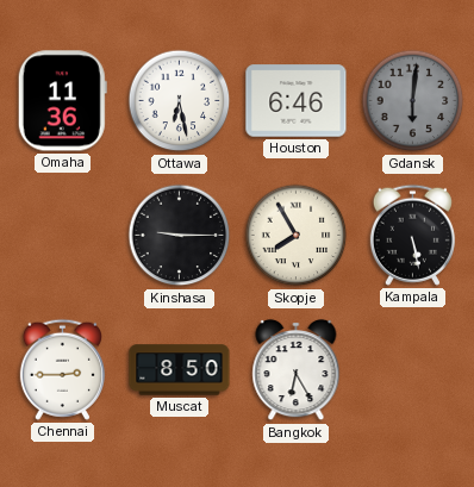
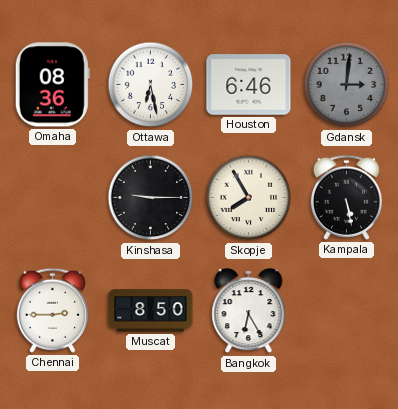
Omaha: 11:36 -> 08:36
Gdansk: 6:01 -> 3:01
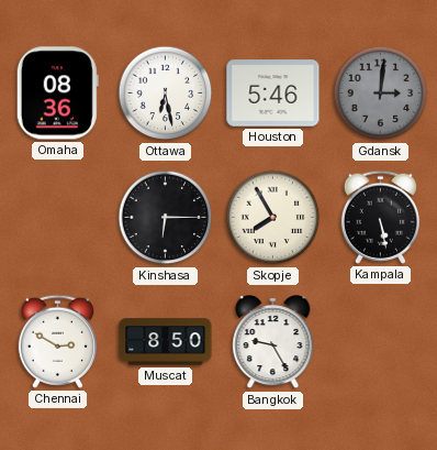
Houston: 6:46 -> 5:46
Kinshasa: 9:15 -> 6:15
Chennai: 2:45 -> 2:50
Bangkok: 6:25 -> 9:25
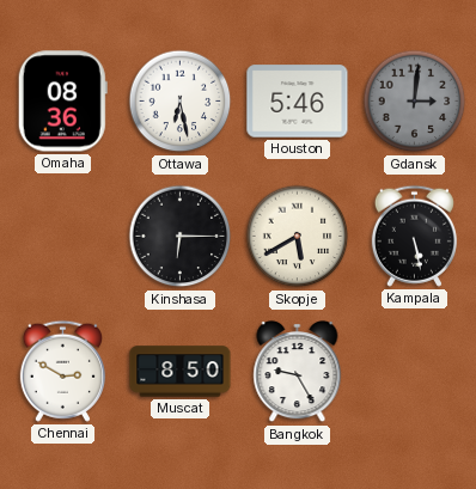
Skopje: 7:55 -> 5:40
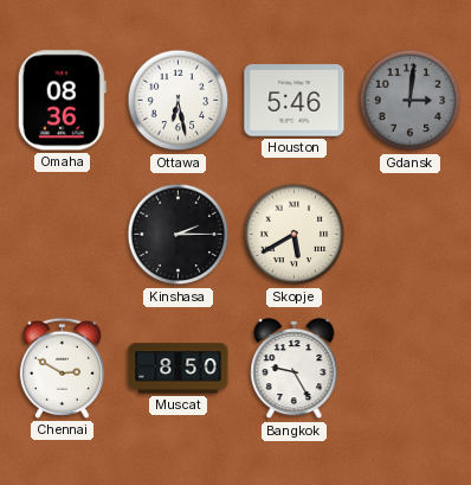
Kinshasa: 6:15 -> 2:15
Kampala: 5:28 -> none
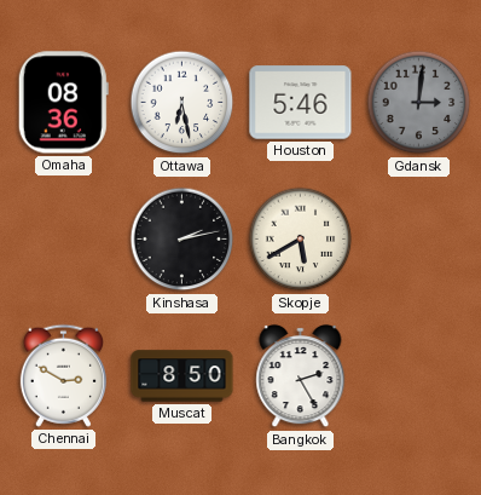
Kinshasa: 2:15 -> 2:13
Bangkok: 9:25 -> 2:25
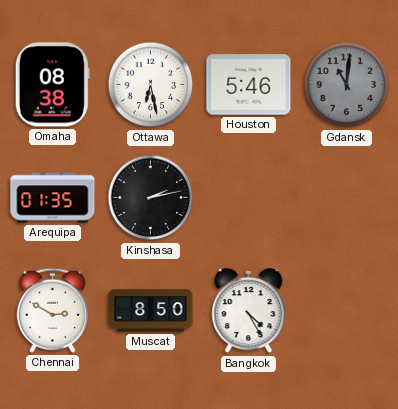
Omaha: 08:36 -> 08:38
Gdansk: 3:01 -> 11:01
Arequipa: none -> 01:35
Skopje: 5:40 -> none
Bangkok: 2:25 -> 4:25
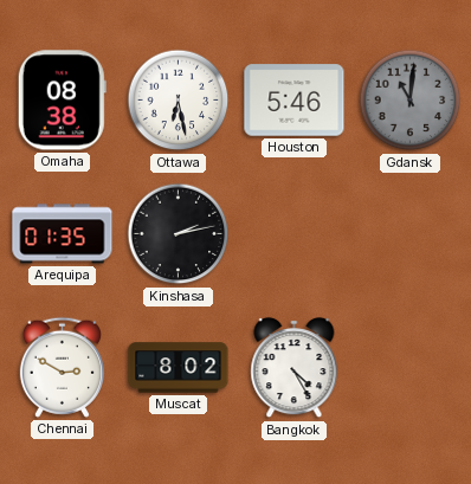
Muscat: 8:50 -> 8:02
